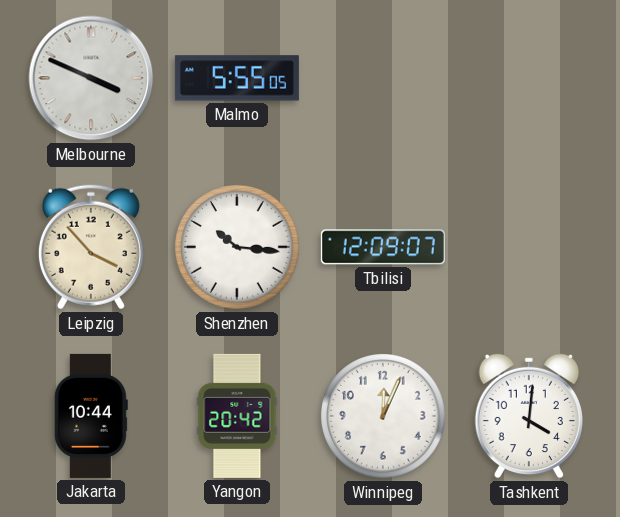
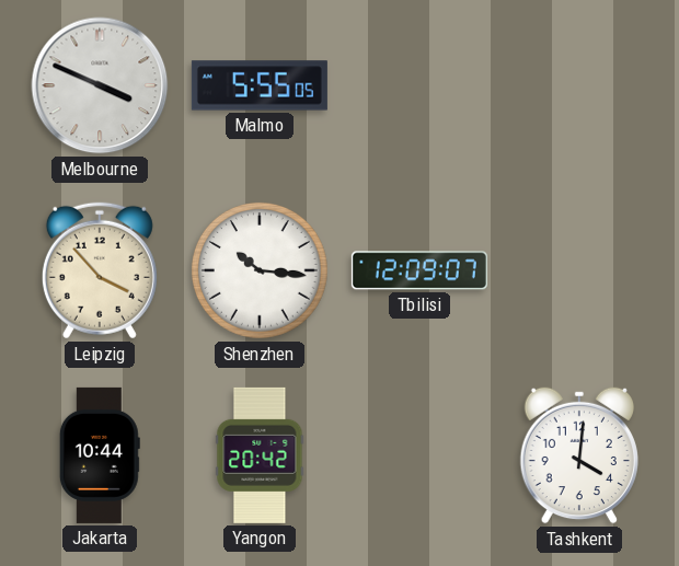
Winnipeg: 12:04 -> none
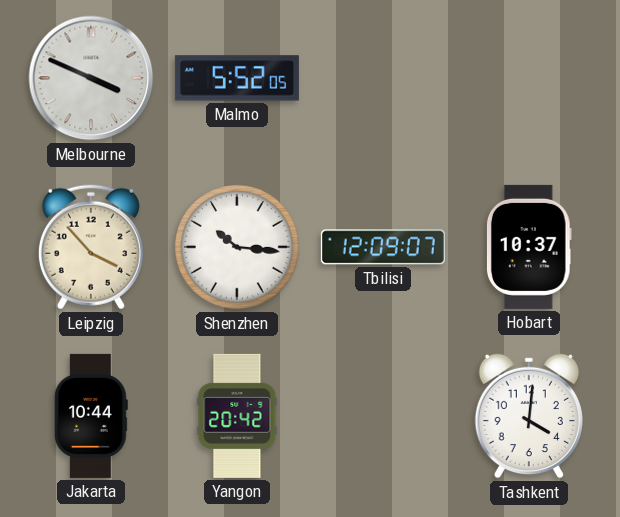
Malmo: 5:55 -> 5:52
Hobart: none -> 10:37
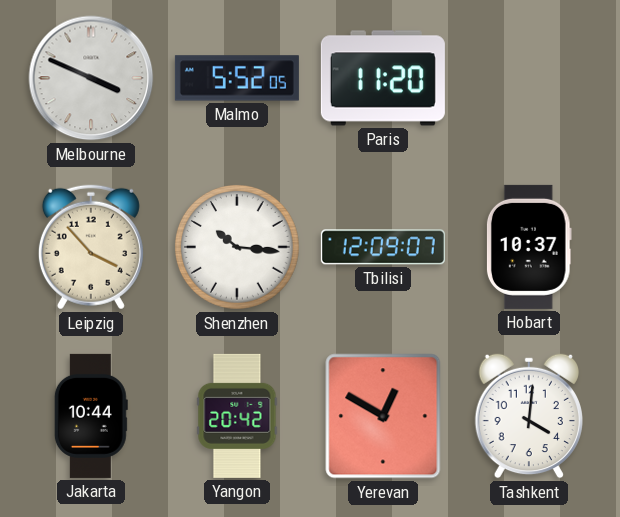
Paris: none -> 11:20
Yerevan: none -> 12:50
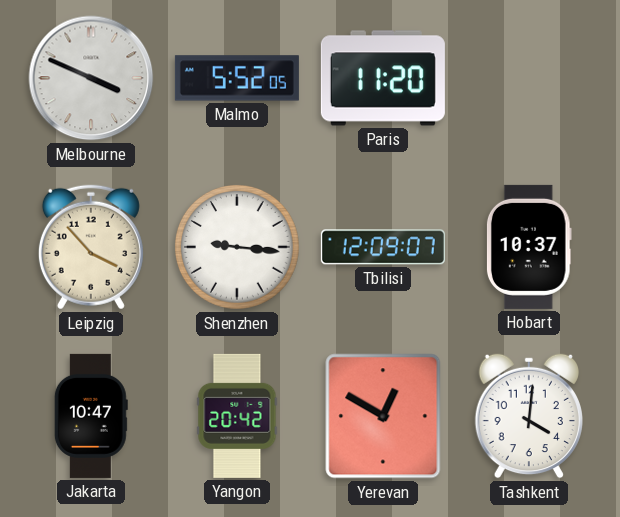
Shenzhen: 10:16 -> 9:16
Jakarta: 10:44 -> 10:47
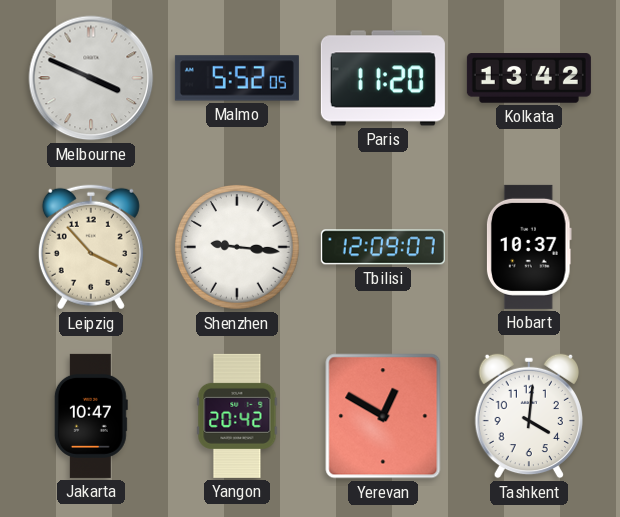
Kolkata: none -> 13:42
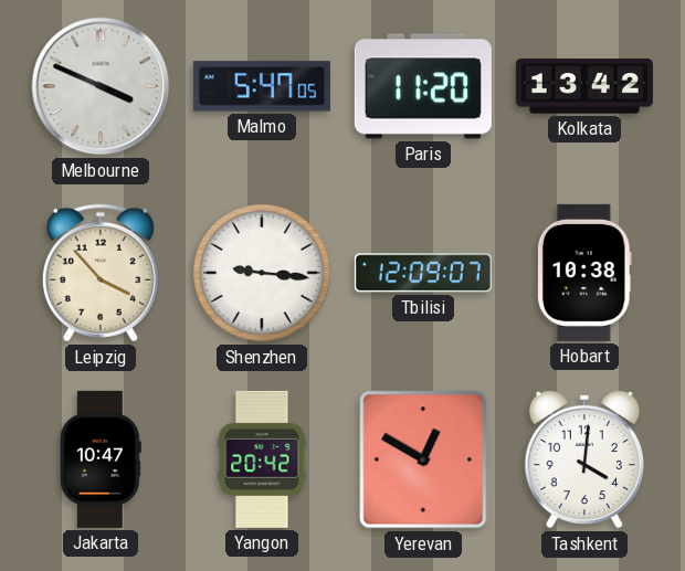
Malmo: 5:52 -> 5:47
Hobart: 10:37 -> 10:38
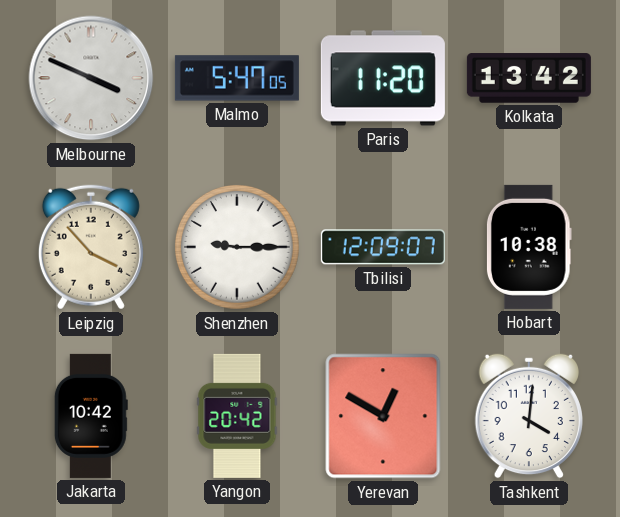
Shenzhen: 9:16 -> 9:15
Jakarta: 10:47 -> 10:42
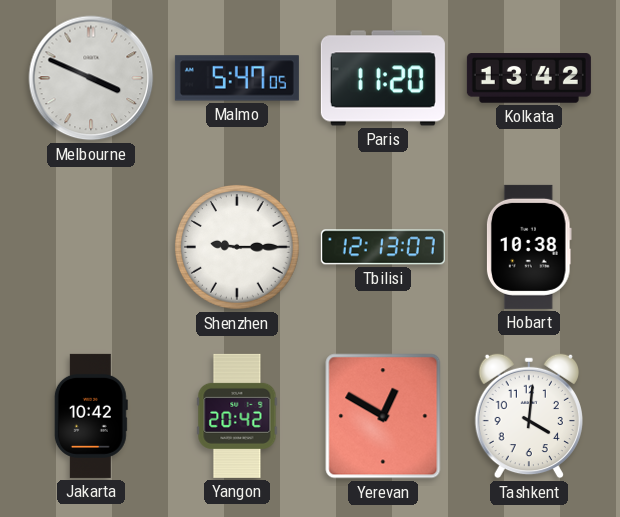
Leipzig: 3:53 -> none
Tbilisi: 12:09 -> 12:13
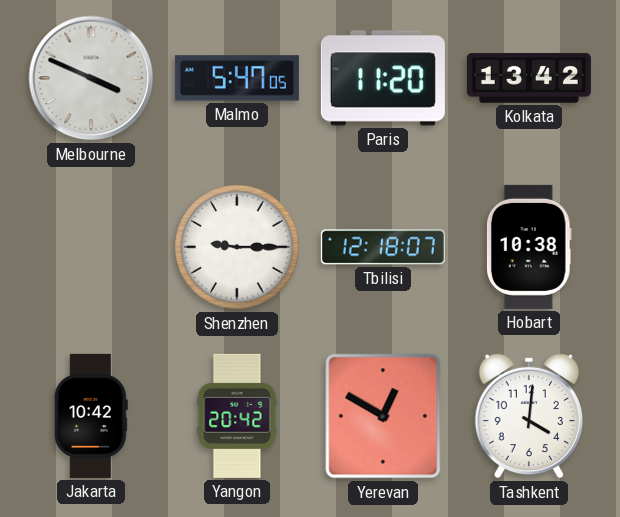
Tbilisi: 12:13 -> 12:18
